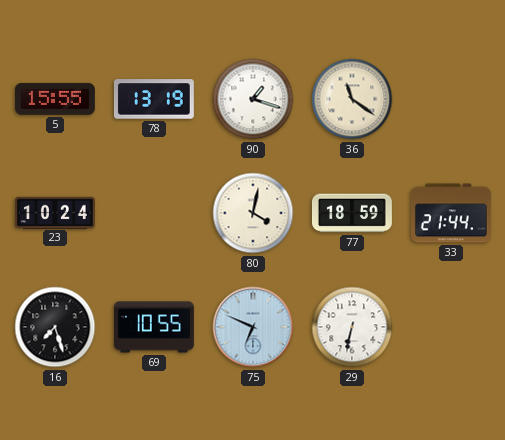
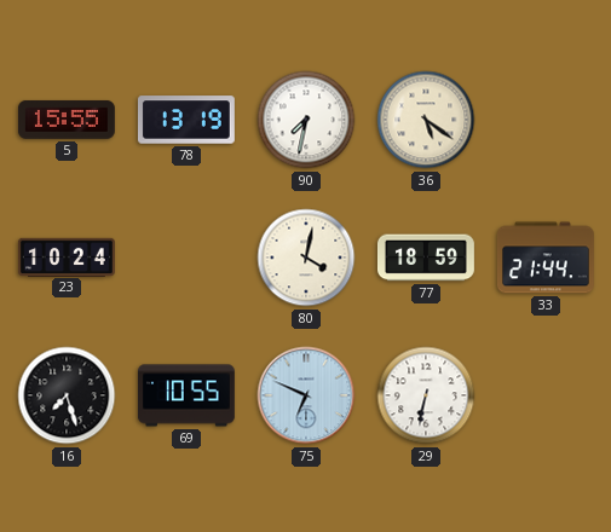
90: 1:18 -> 7:32
36: 11:21 -> 5:21
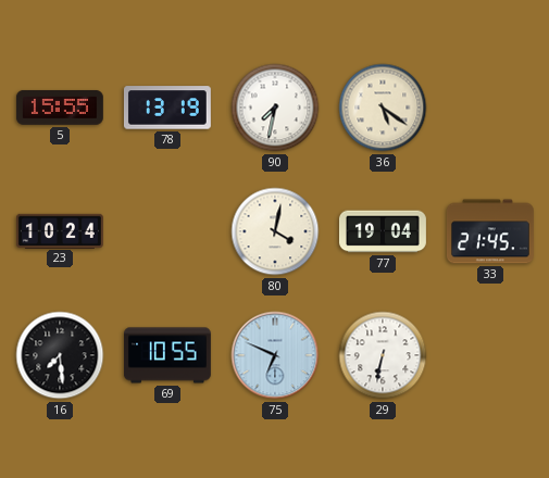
77: 18:59 -> 19:04
33: 21:44 -> 21:45
16: 7:27 -> 7:29
